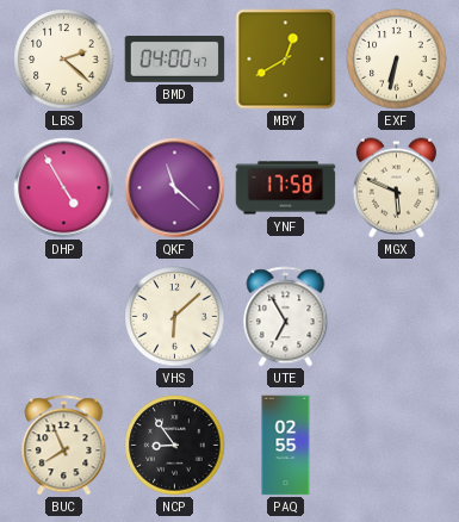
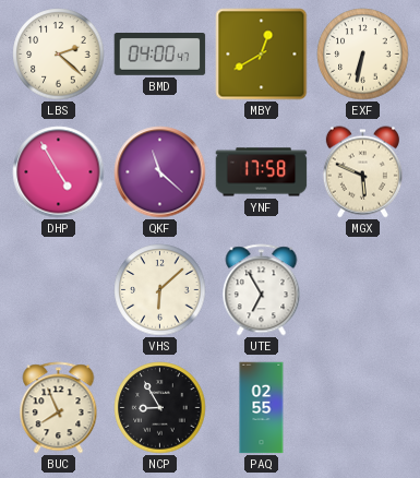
NCP: 8:54 -> 8:55
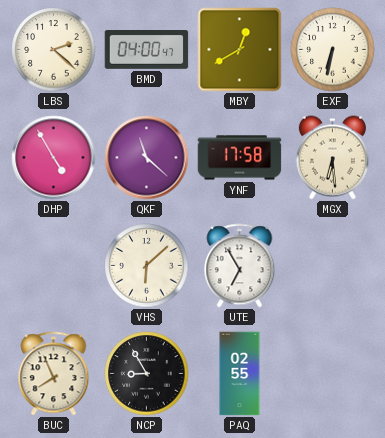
MGX: 5:49 -> 6:29
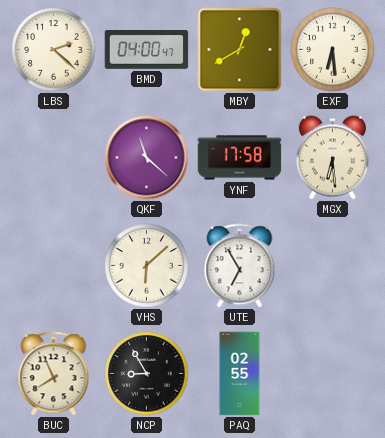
EXF: 6:32 -> 6:29
DHP: 4:55 -> none
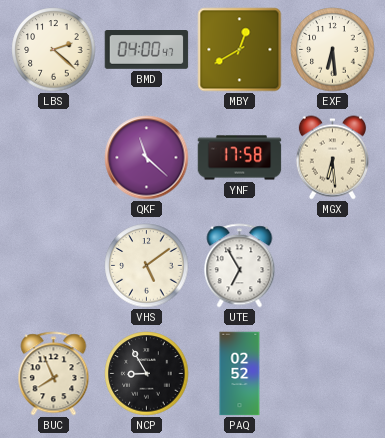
VHS: 6:08 -> 5:09
PAQ: 02:55 -> 02:52
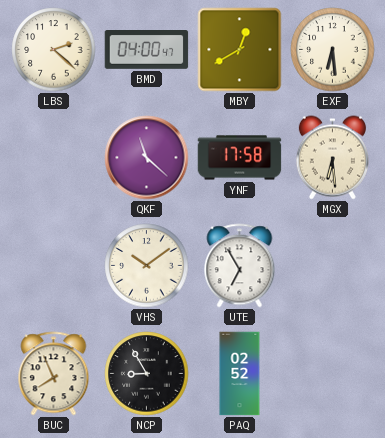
VHS: 5:09 -> 10:09
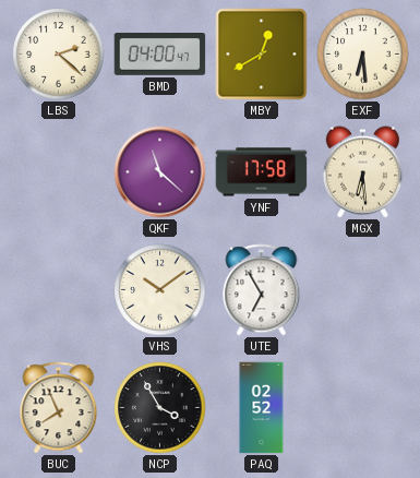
NCP: 8:55 -> 3:55
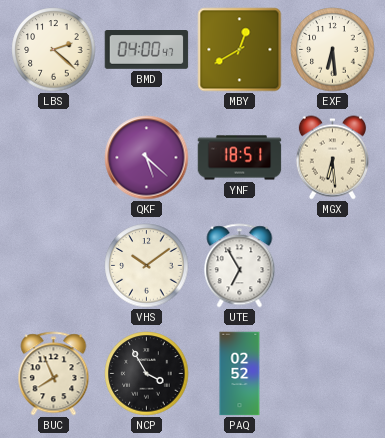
QKF: 11:22 -> 5:22
YNF: 17:58 -> 18:51
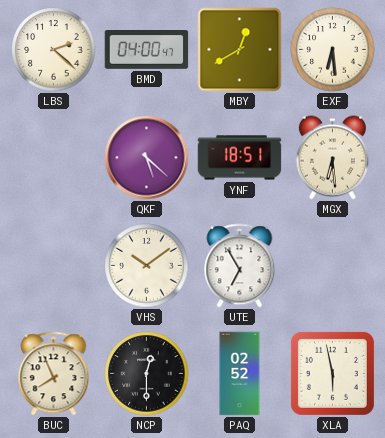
NCP: 3:55 -> 12:30
XLA: none -> 5:58
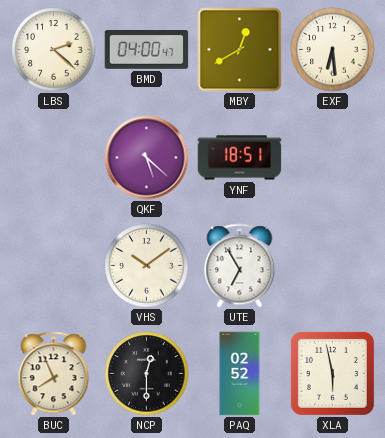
MGX: 6:29 -> none
